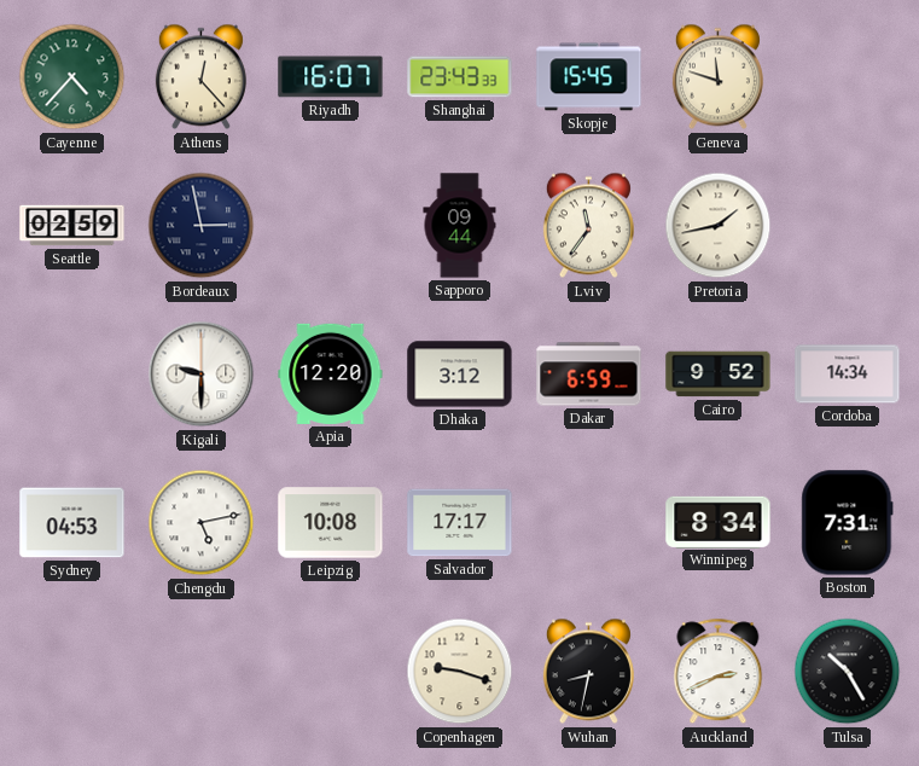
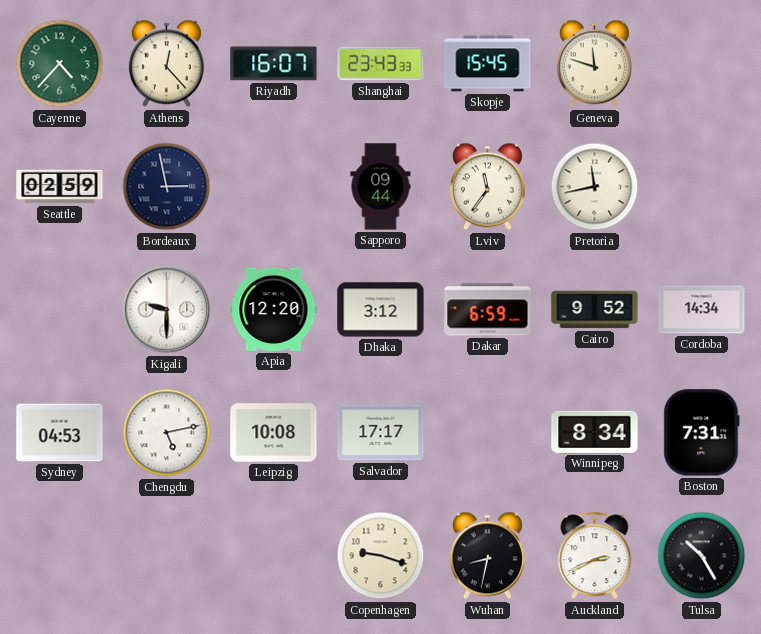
Pretoria: 1:43 -> 11:43
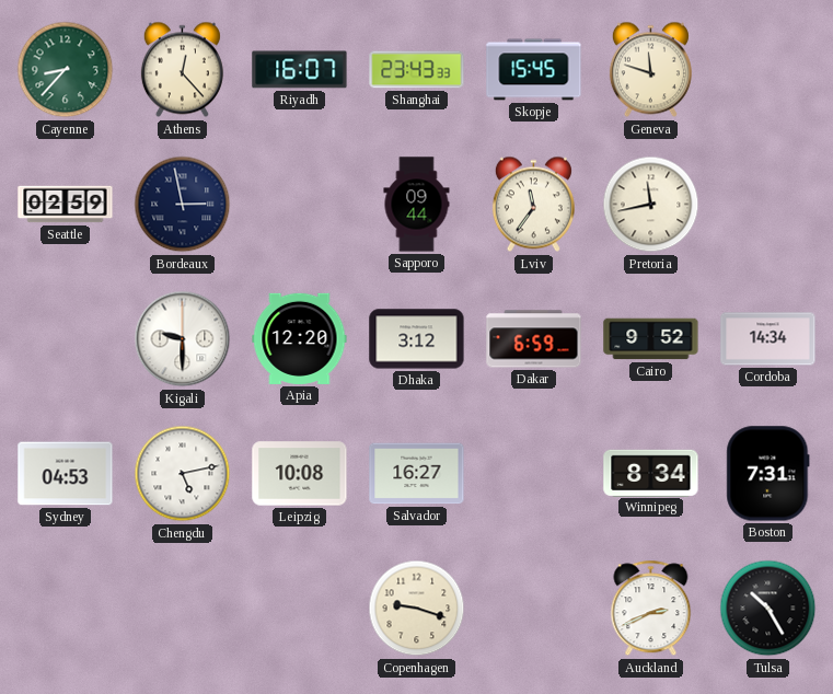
Cayenne: 4:37 -> 8:37
Salvador: 17:17 -> 16:27
Wuhan: 8:32 -> none
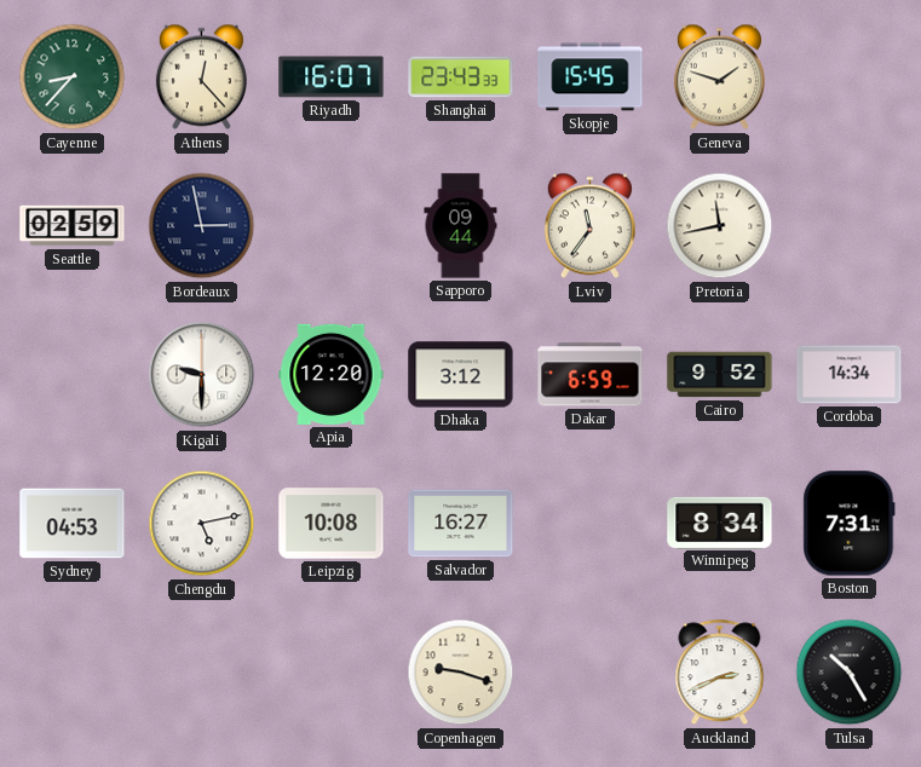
Geneva: 11:48 -> 1:48
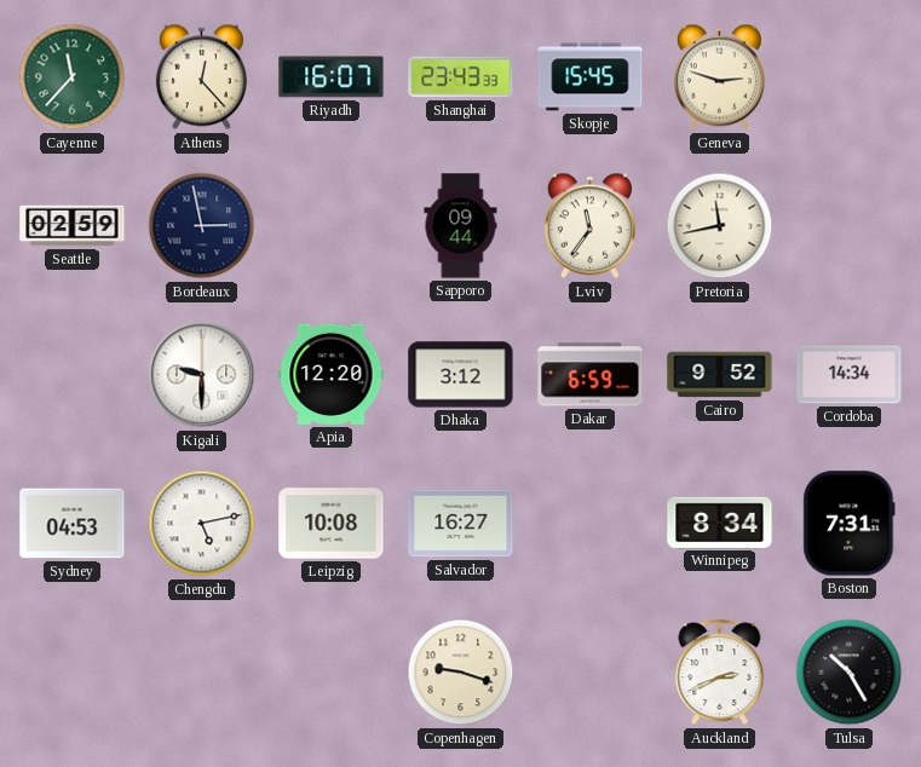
Cayenne: 8:37 -> 11:37
Geneva: 1:48 -> 2:48
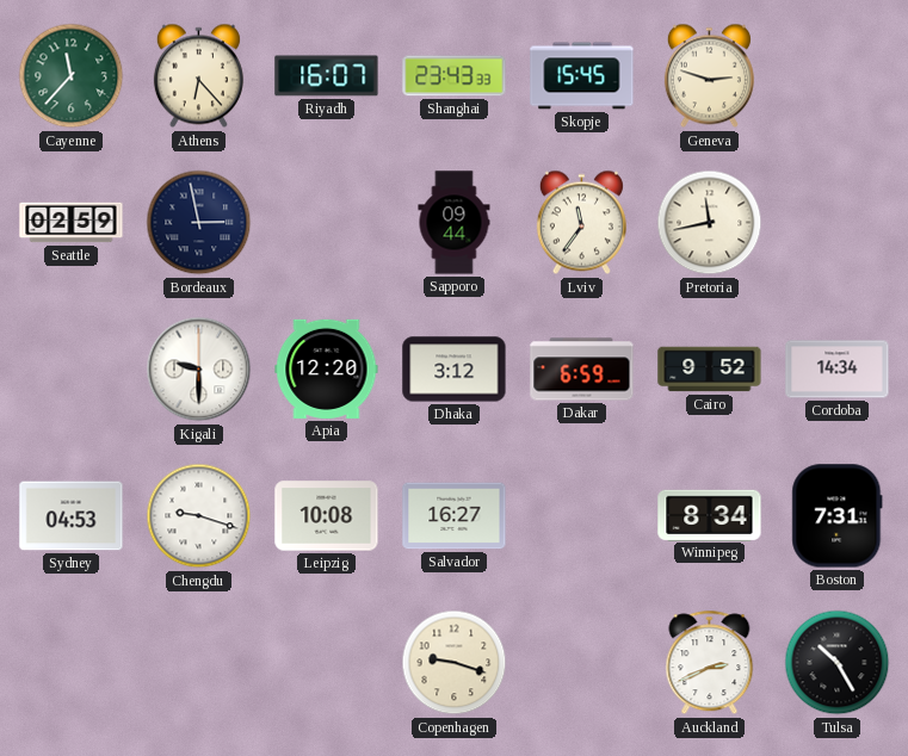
Athens: 12:23 -> 6:23
Chengdu: 5:13 -> 9:18
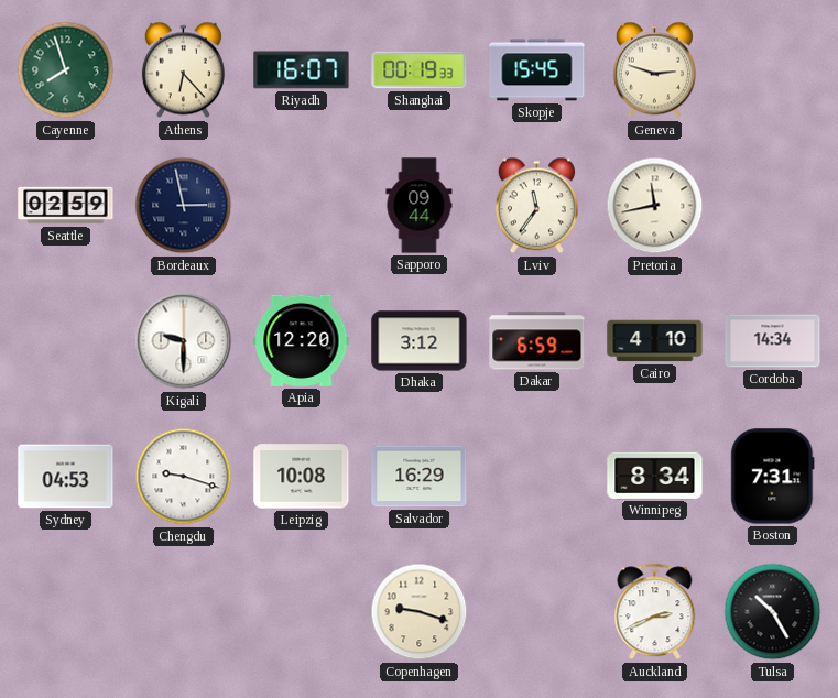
Cayenne: 11:37 -> 7:57
Shanghai: 23:43 -> 00:19
Cairo: 9:52 -> 4:10
Salvador: 16:27 -> 16:29
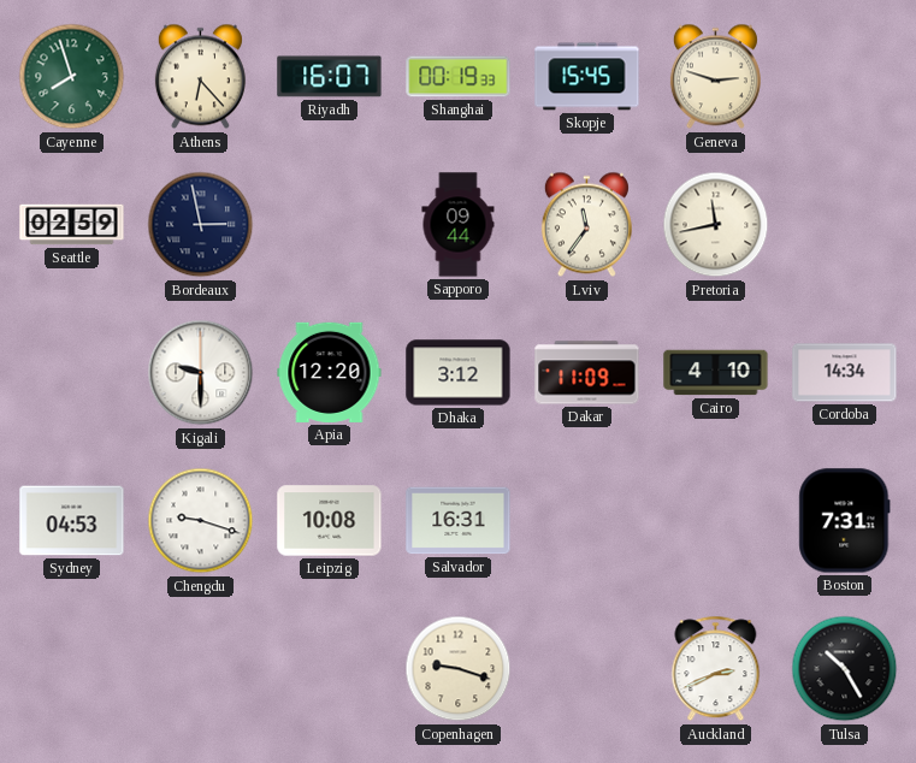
Dakar: 6:59 -> 11:09
Salvador: 16:29 -> 16:31
Winnipeg: 8:34 -> none
